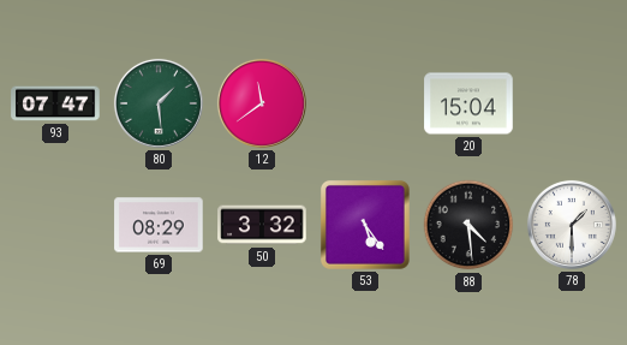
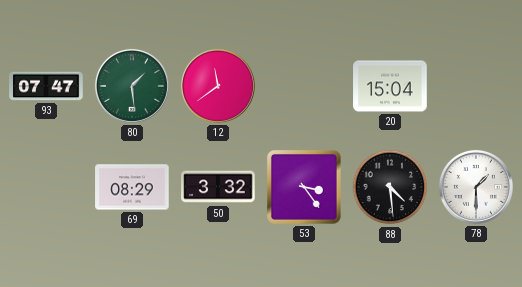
53: 5:24 -> 3:24
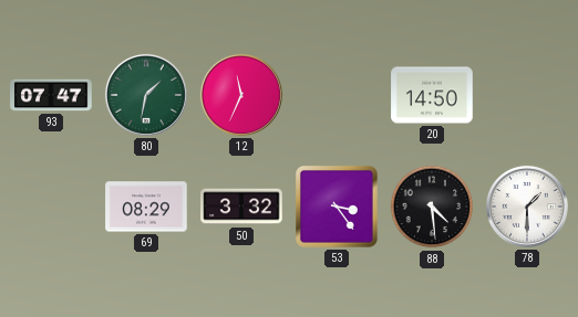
80: 1:29 -> 1:32
12: 11:39 -> 11:34
20: 15:04 -> 14:50
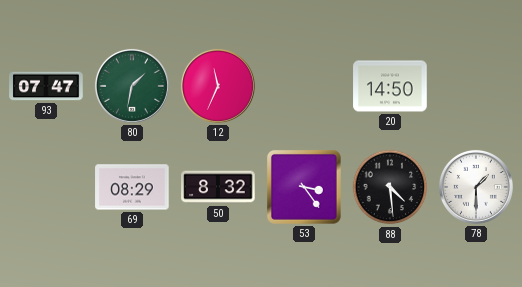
50: 3:32 -> 8:32
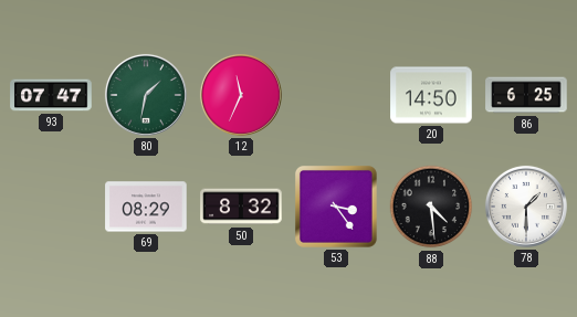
86: none -> 6:25
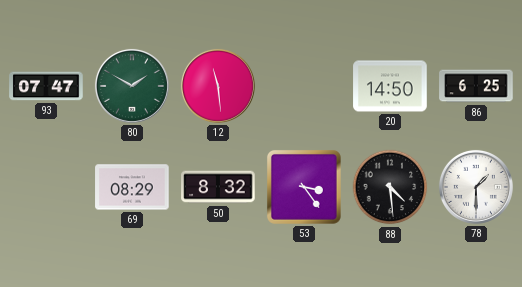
80: 1:32 -> 1:50
12: 11:34 -> 11:29
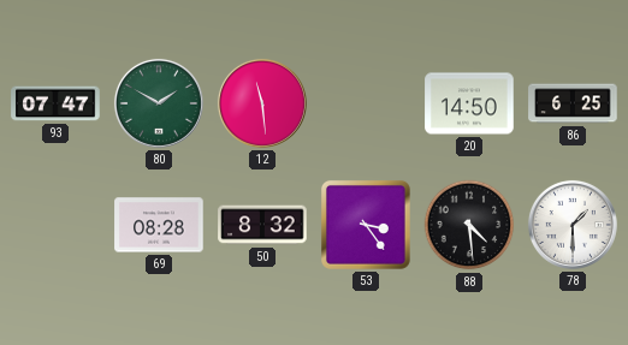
69: 08:29 -> 08:28
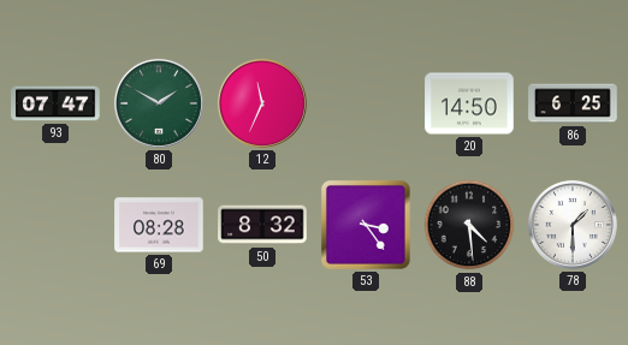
12: 11:29 -> 11:34
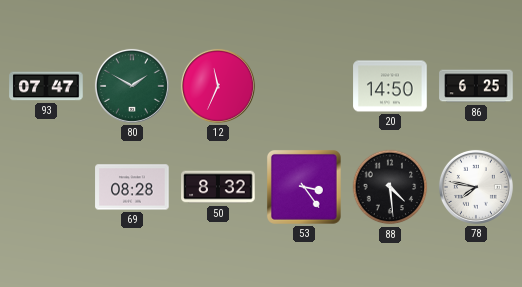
78: 1:30 -> 7:47
